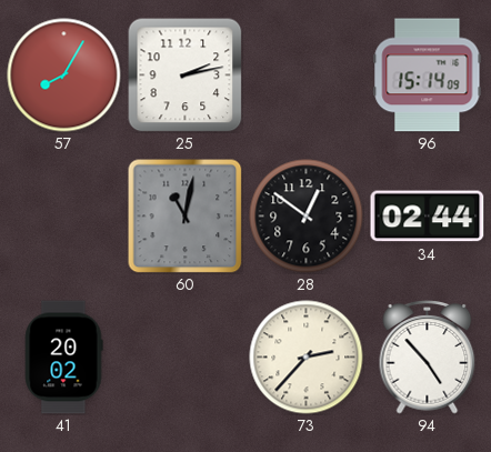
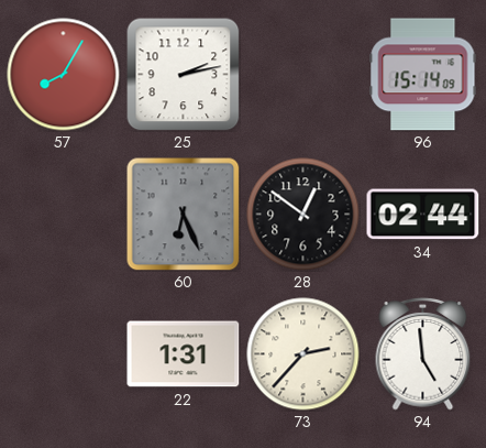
60: 11:02 -> 6:26
41: 20:02 -> none
22: none -> 1:31
94: 4:53 -> 4:59
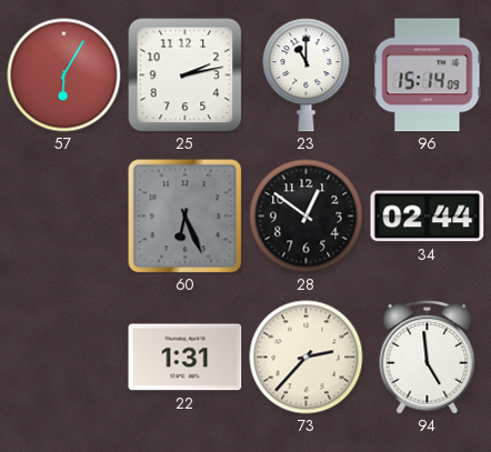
57: 8:05 -> 6:05
23: none -> 11:00
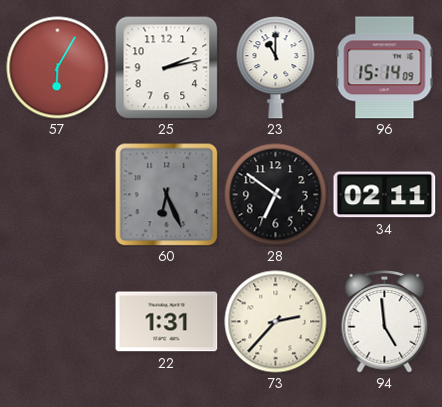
28: 12:51 -> 6:51
34: 02:44 -> 02:11
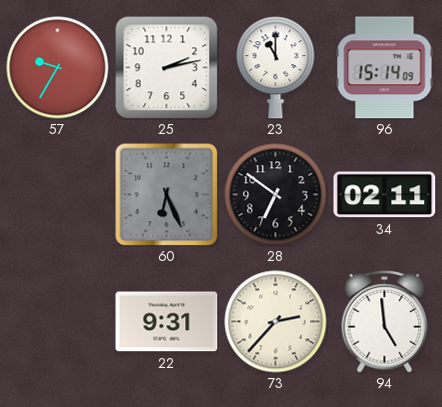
57: 6:05 -> 9:35
22: 1:31 -> 9:31
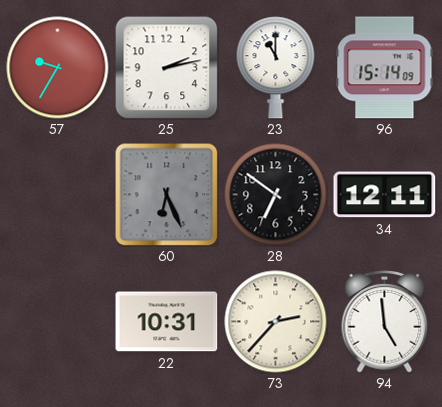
34: 02:11 -> 12:11
22: 9:31 -> 10:31
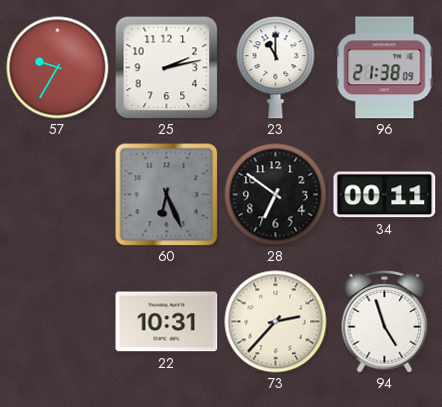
96: 15:14 -> 21:38
34: 12:11 -> 00:11
94: 4:59 -> 4:57
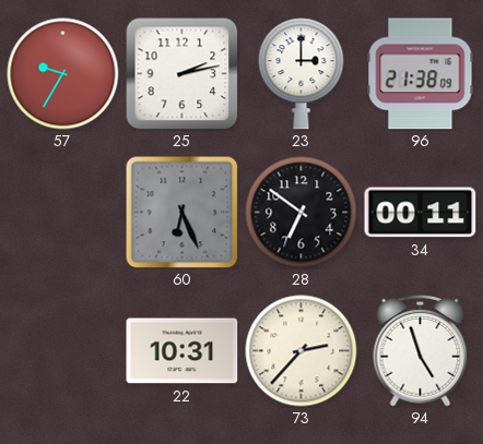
23: 11:00 -> 3:00
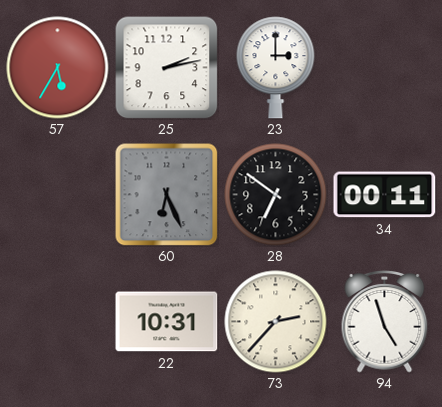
57: 9:35 -> 5:35
96: 21:38 -> none
